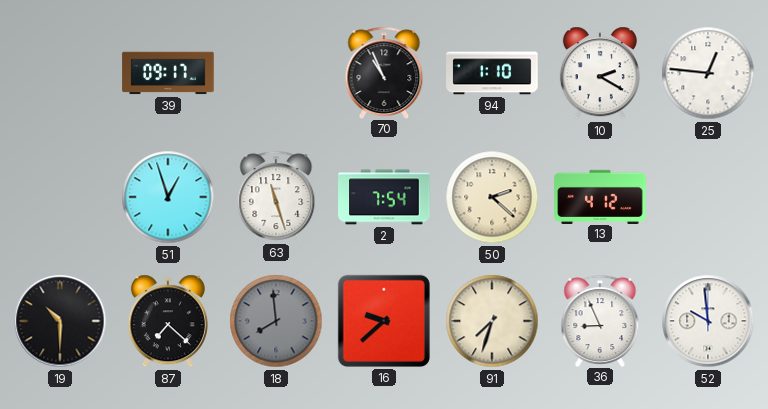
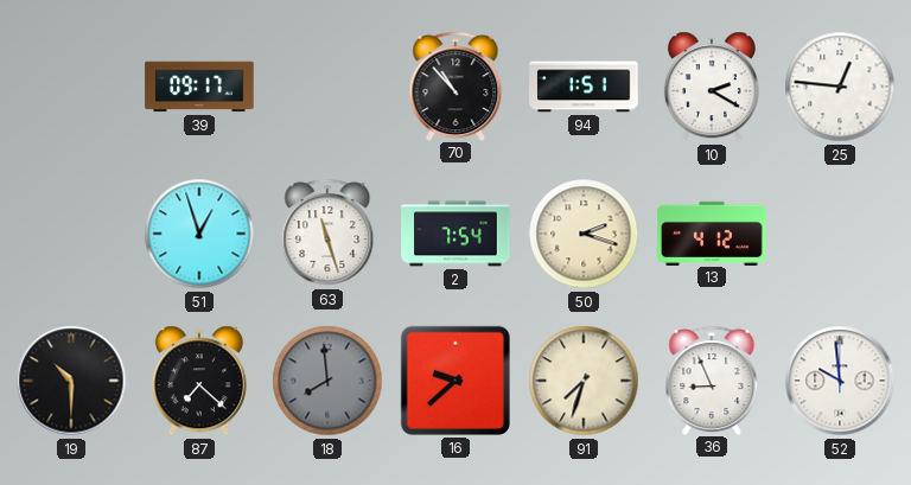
70: 10:56 -> 10:53
94: 1:10 -> 1:51
50: 2:22 -> 2:18
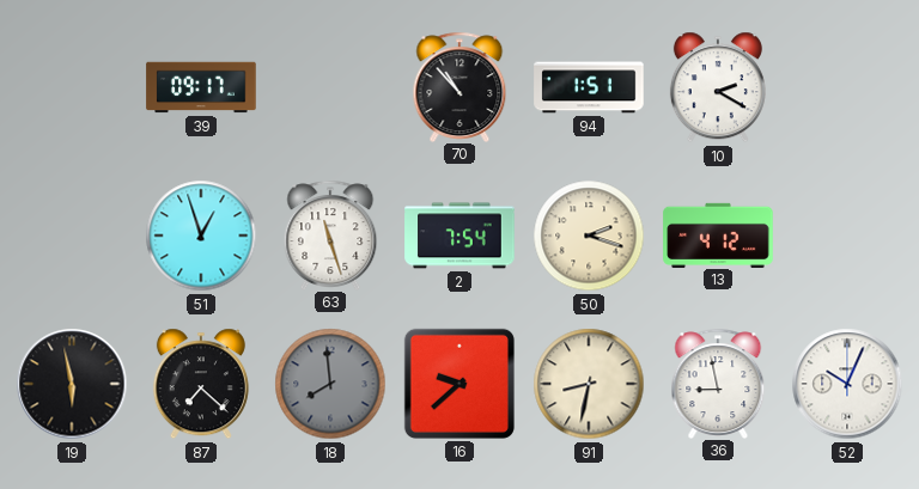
25: 12:46 -> none
19: 10:30 -> 5:58
91: 7:33 -> 8:32
36: 8:56 -> 8:58
52: 9:59 -> 10:04
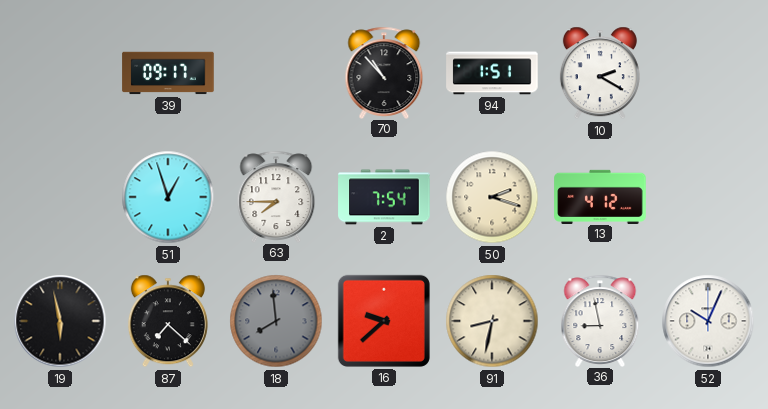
63: 11:27 -> 7:45
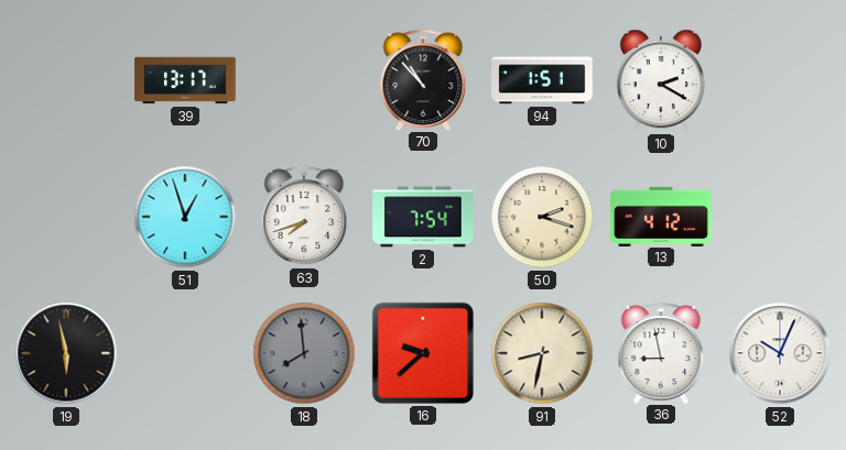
39: 09:17 -> 13:17
63: 7:45 -> 7:42
87: 7:22 -> none
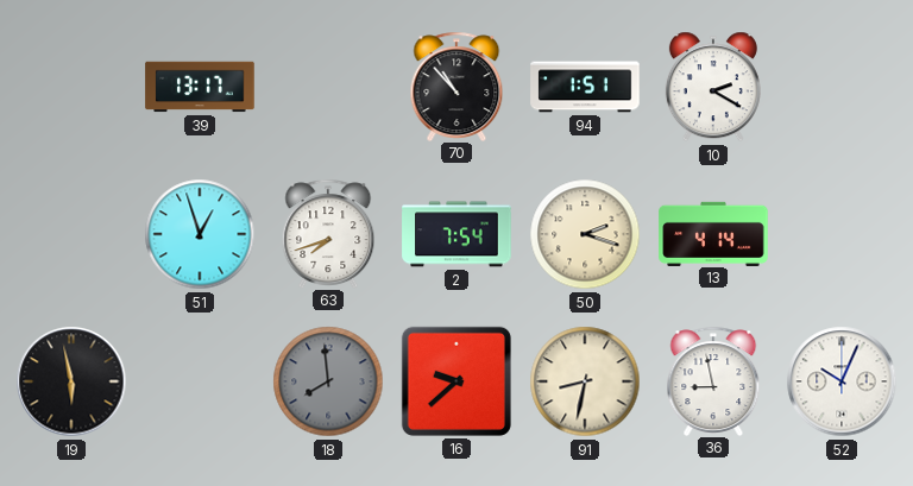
13: 4:12 -> 4:14
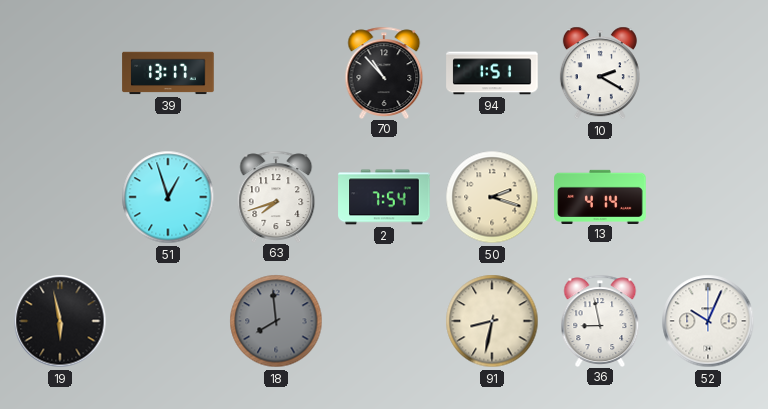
16: 9:38 -> none
